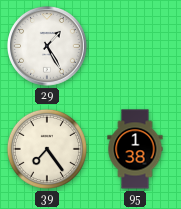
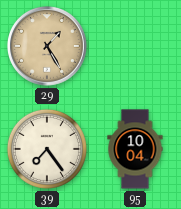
29 dial: white -> champagne
95: 1:38 -> 10:04
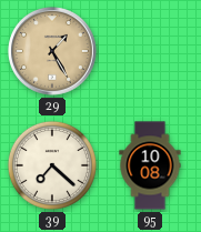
39: 7:24 -> 7:22
95: 10:04 -> 10:08
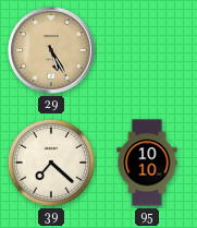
29: 1:25 -> 5:25
95: 10:08 -> 10:10
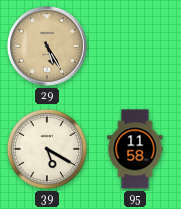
39: 7:22 -> 5:20
95: 10:10 -> 11:58
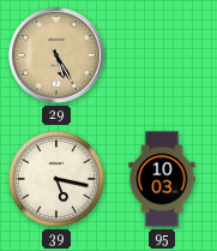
39: 5:20 -> 5:17
95: 11:58 -> 10:03
